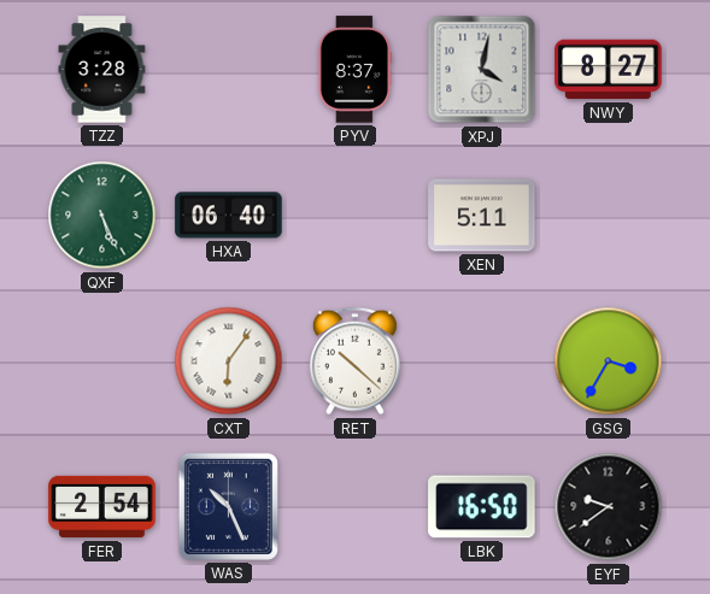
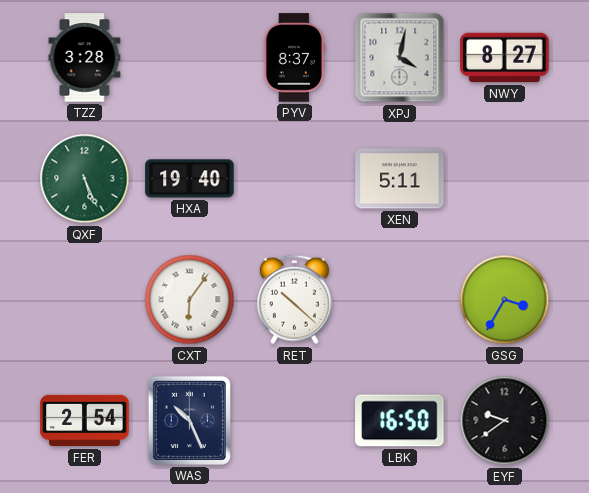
HXA: 06:40 -> 19:40
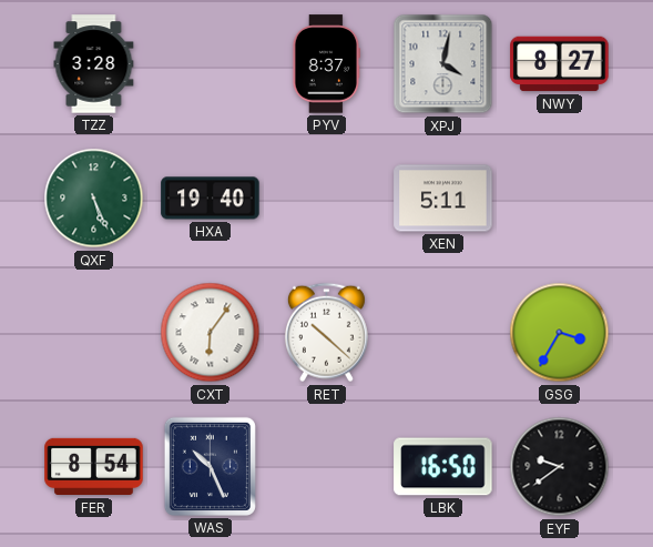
FER: 2:54 -> 8:54
